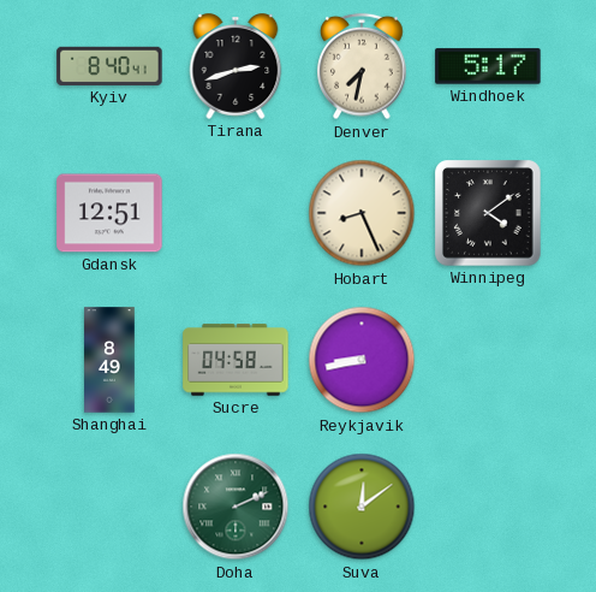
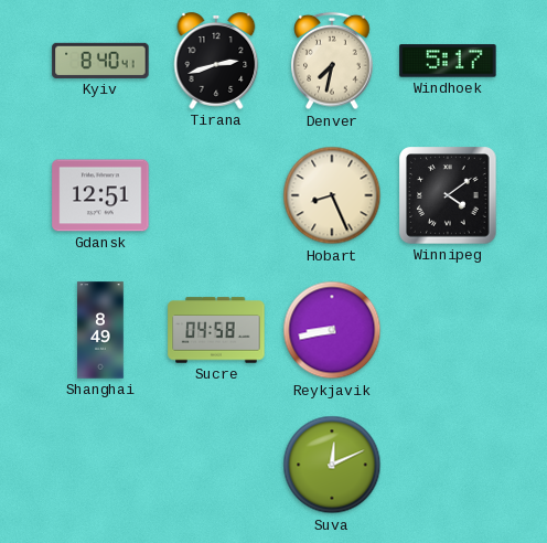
Doha: 2:11 -> none
Suva: 12:09 -> 12:11
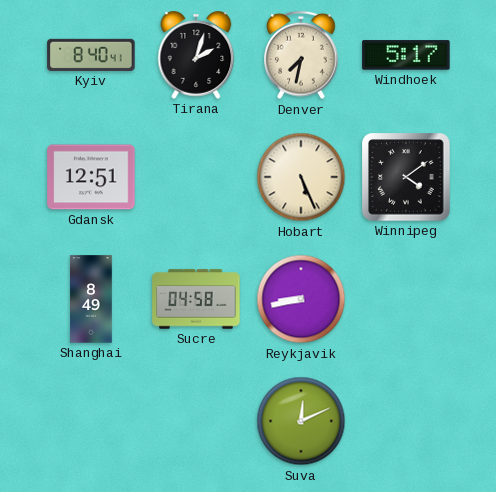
Tirana: 2:42 -> 2:03
Hobart: 8:26 -> 5:26
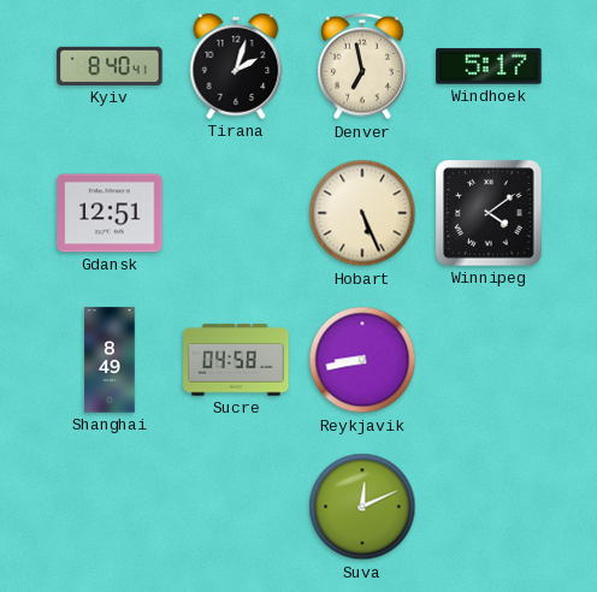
Denver: 7:32 -> 6:58
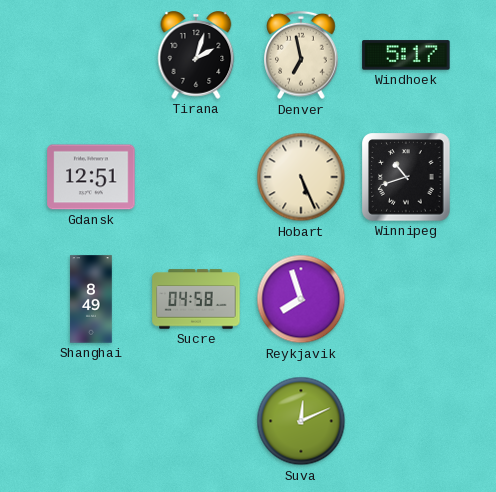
Kyiv: 8:40 -> none
Winnipeg: 4:09 -> 10:42
Reykjavik: 8:43 -> 7:57
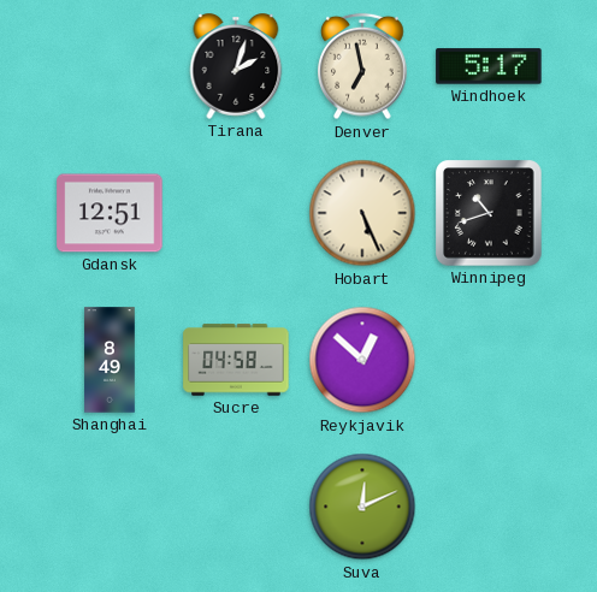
Reykjavik: 7:57 -> 12:52
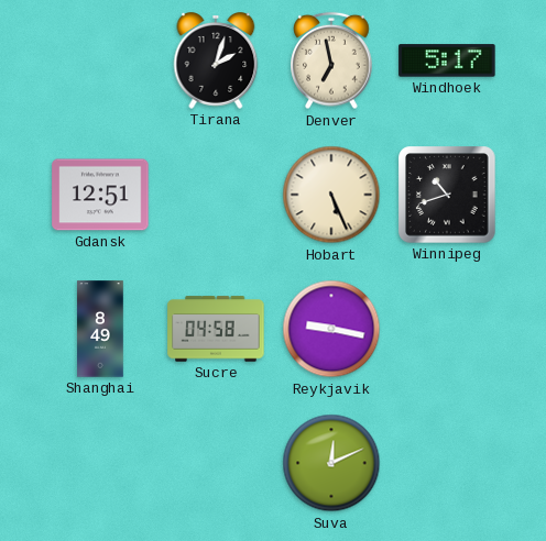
Reykjavik: 12:52 -> 9:17
